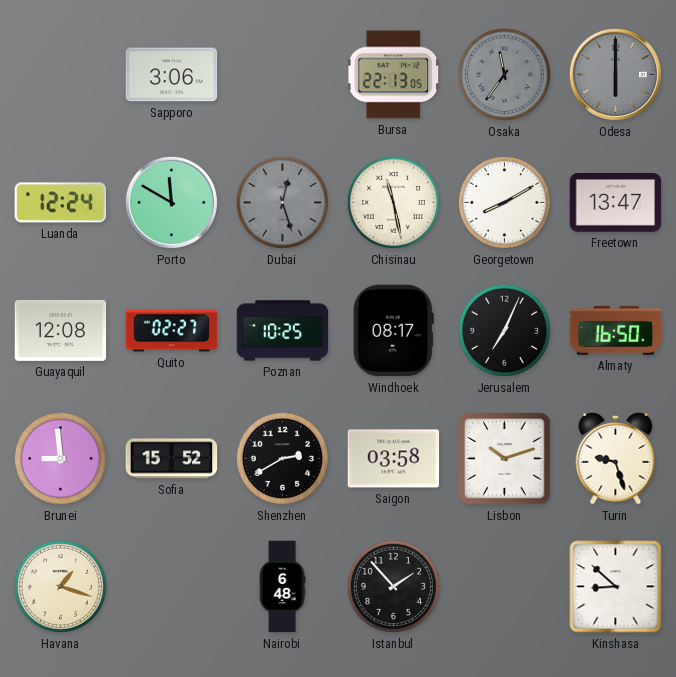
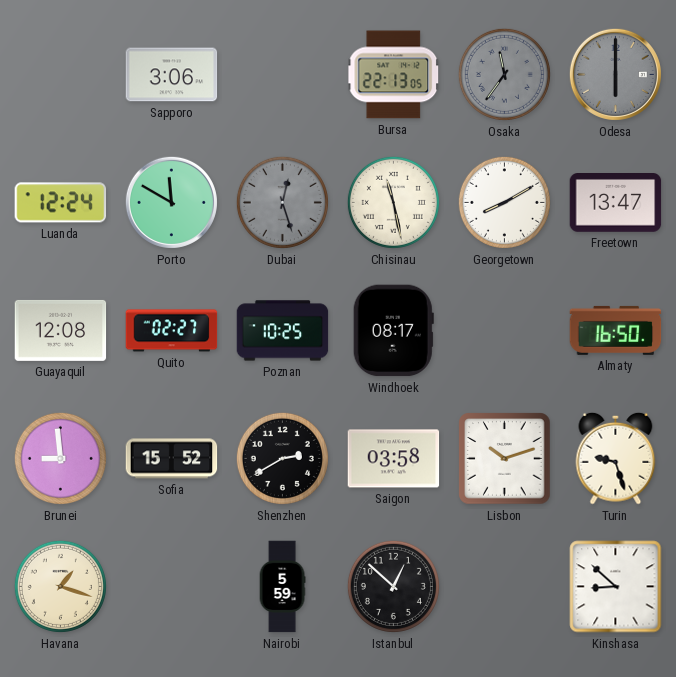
Jerusalem: 7:04 -> none
Nairobi: 6:48 -> 5:59
Istanbul: 1:53 -> 12:52
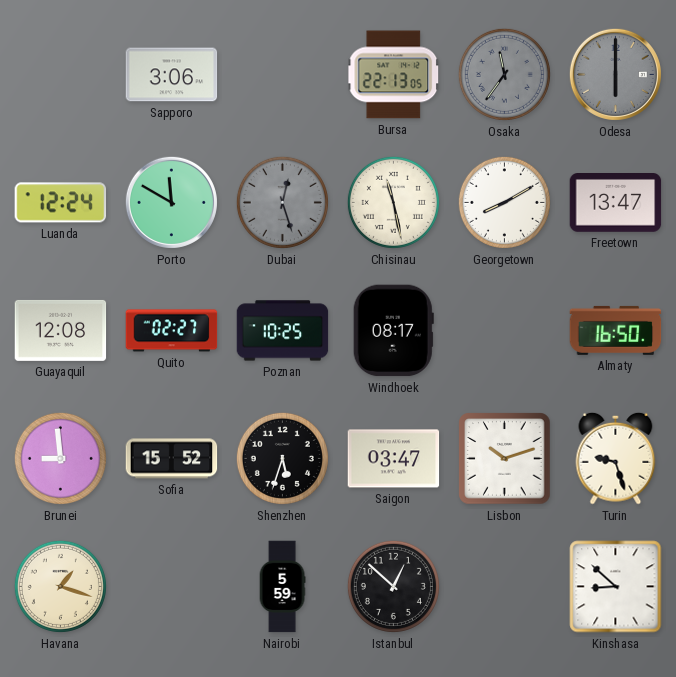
Shenzhen: 2:40 -> 5:33
Saigon: 03:58 -> 03:47
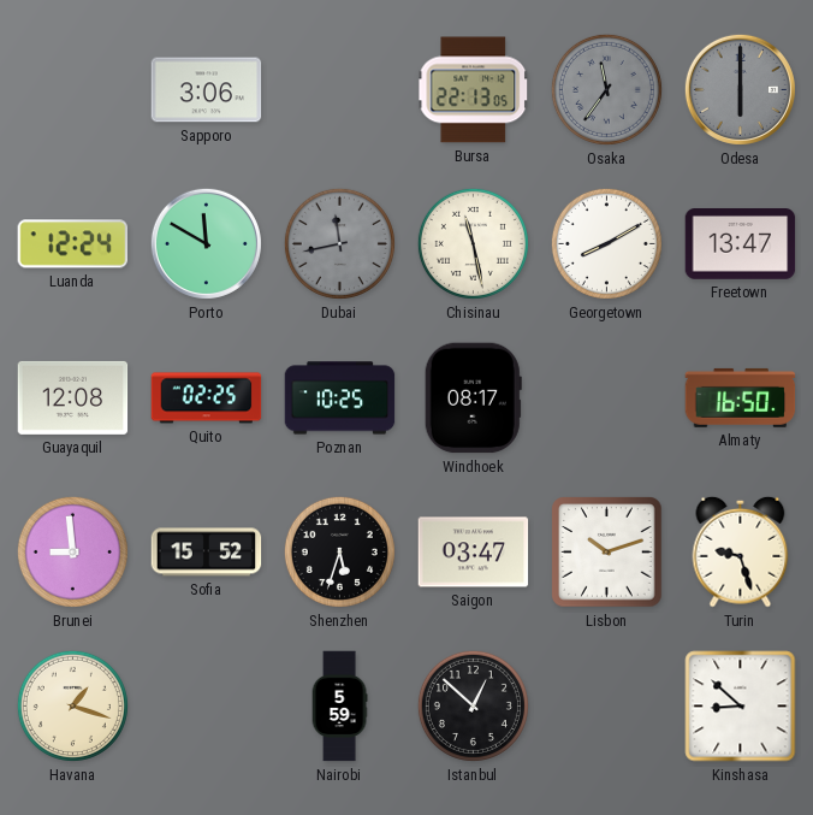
Dubai: 12:27 -> 11:43
Quito: 02:27 -> 02:25
